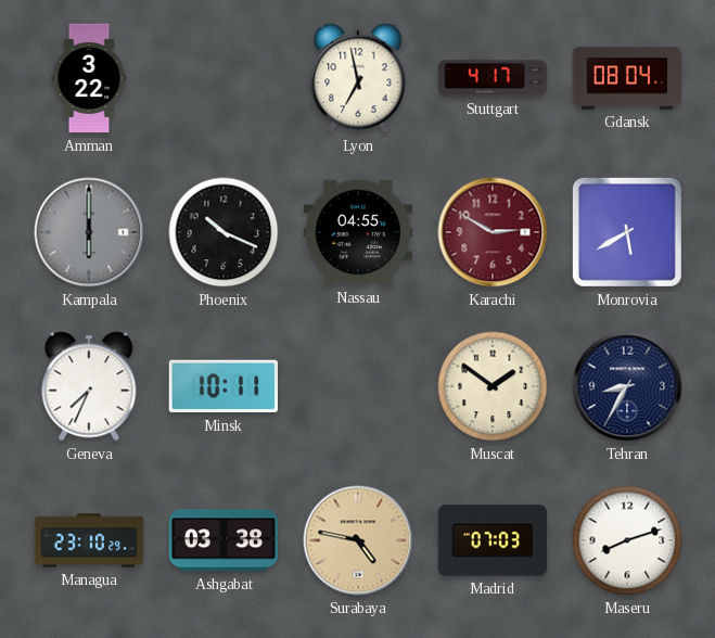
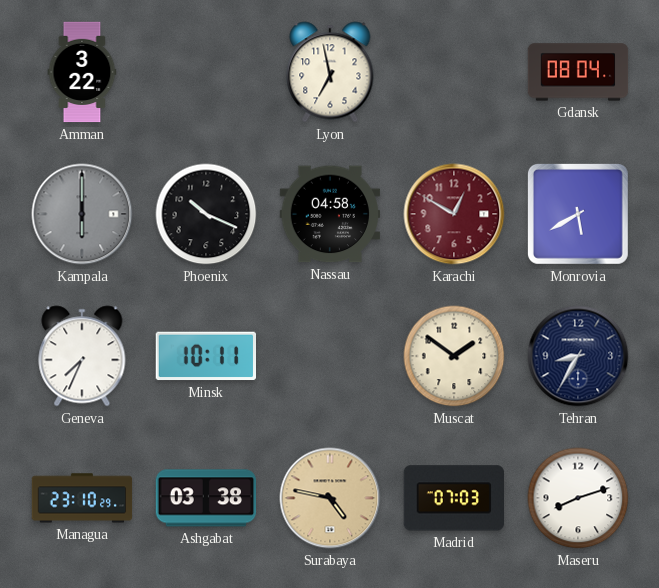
Stuttgart: 4:17 -> none
Nassau: 04:55 -> 04:58
Karachi: 2:50 -> 12:50
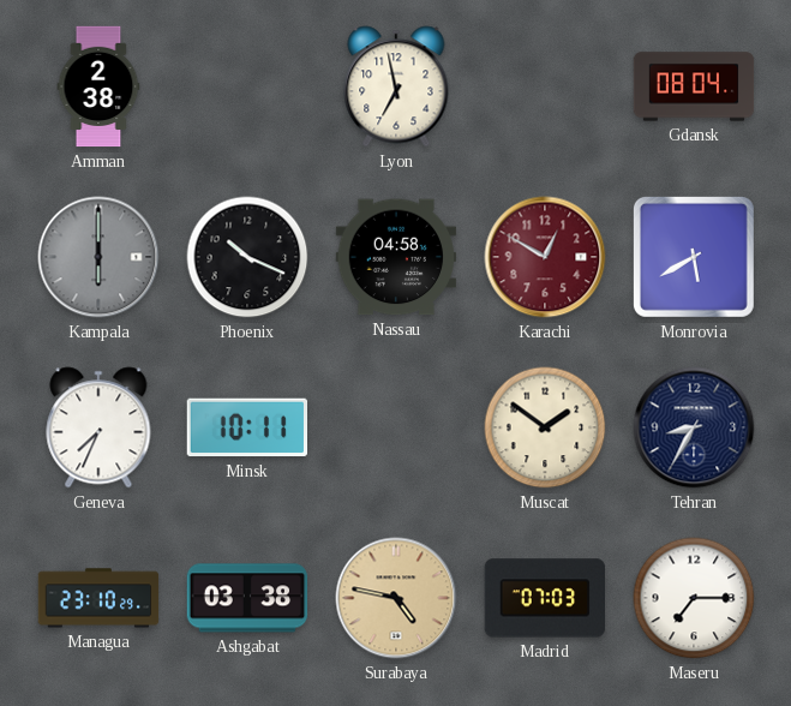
Amman: 3:22 -> 2:38
Maseru: 8:12 -> 7:15
